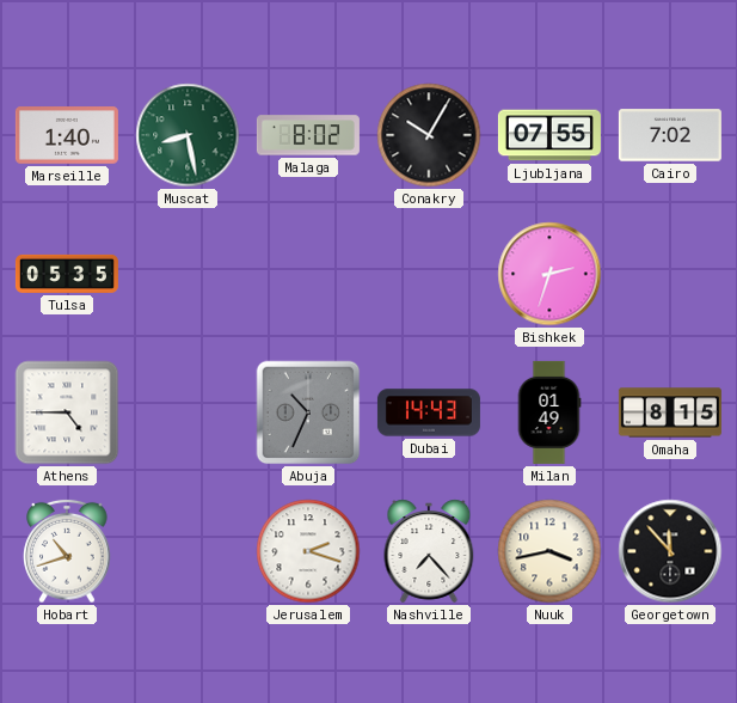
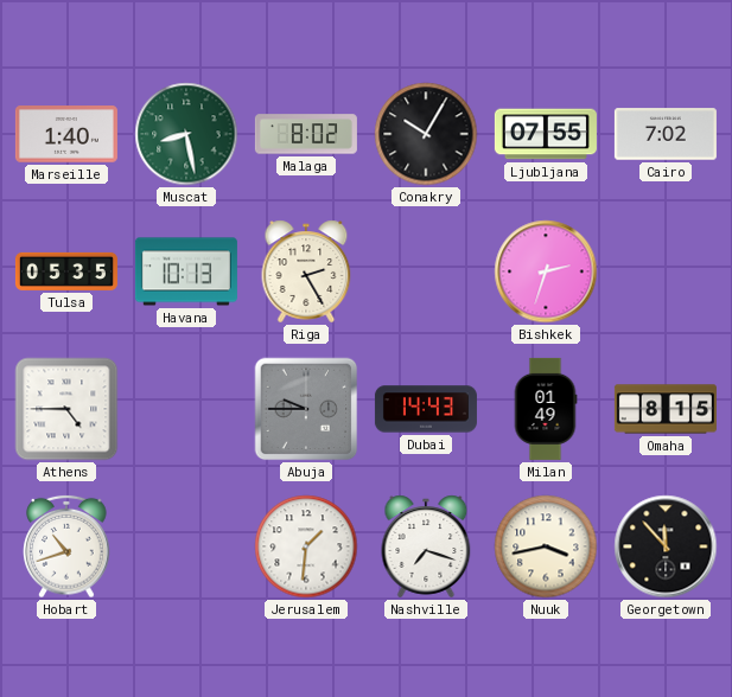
Havana: none -> 10:13
Riga: none -> 2:25
Abuja: 10:34 -> 9:45
Jerusalem: 2:18 -> 1:31
Nashville: 7:23 -> 7:18
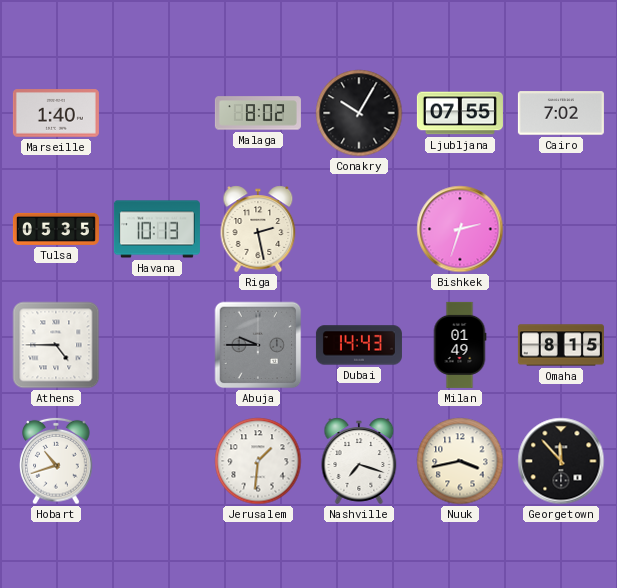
Muscat: 8:28 -> none
Riga: 2:25 -> 2:28
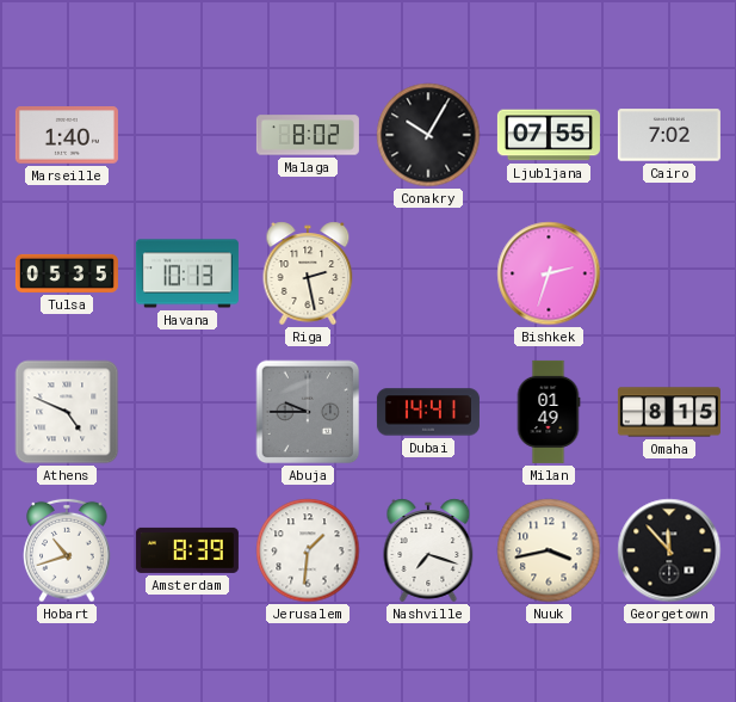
Athens: 4:45 -> 4:49
Dubai: 14:43 -> 14:41
Amsterdam: none -> 8:39
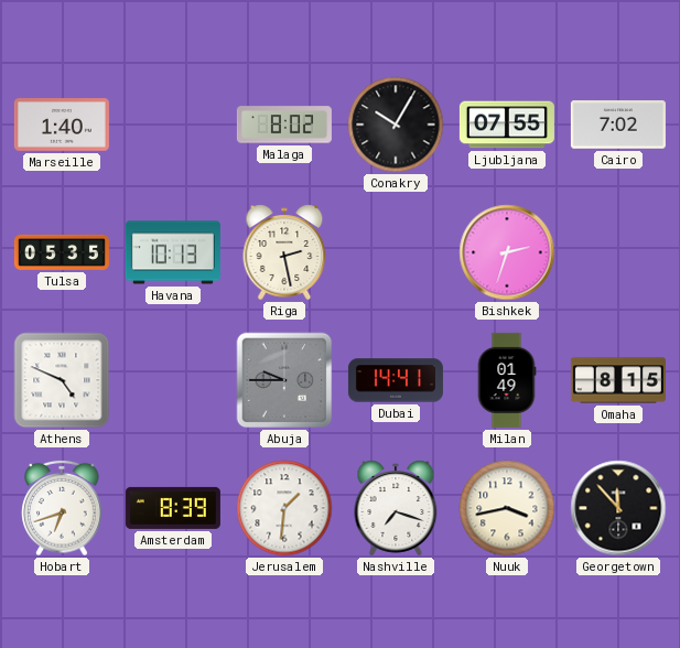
Hobart: 10:42 -> 6:42
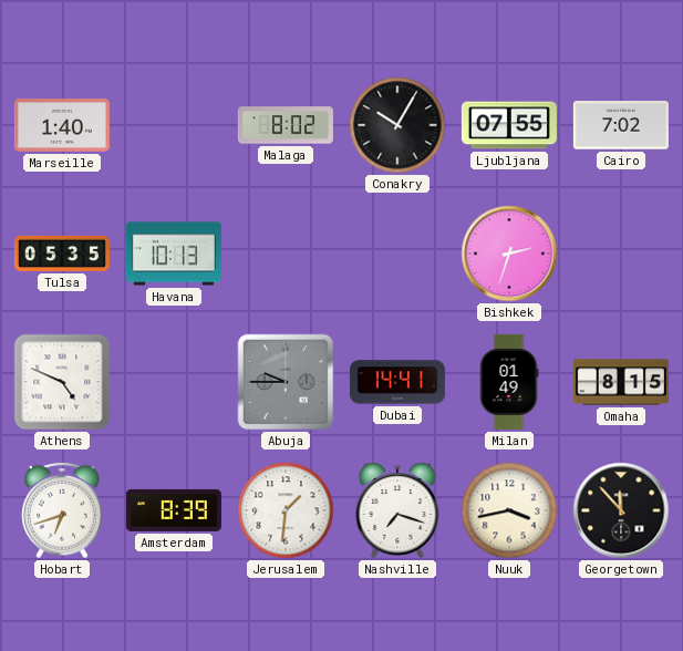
Riga: 2:28 -> none
